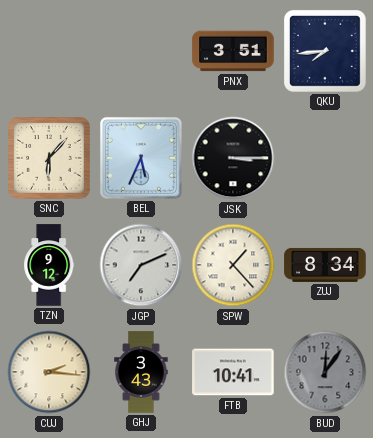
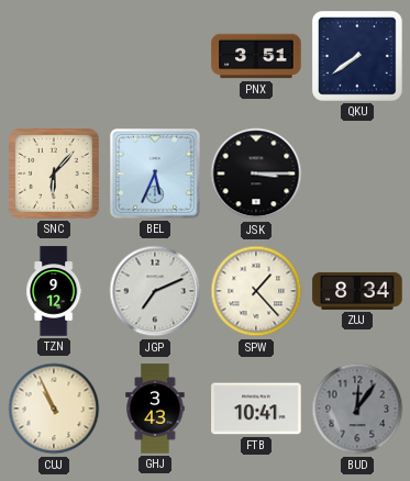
QKU: 7:44 -> 7:39
CUJ: 2:16 -> 10:56
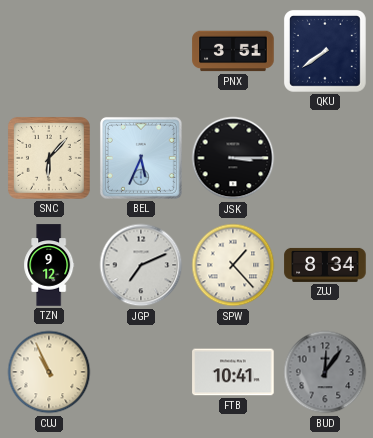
GHJ: 3:43 -> none
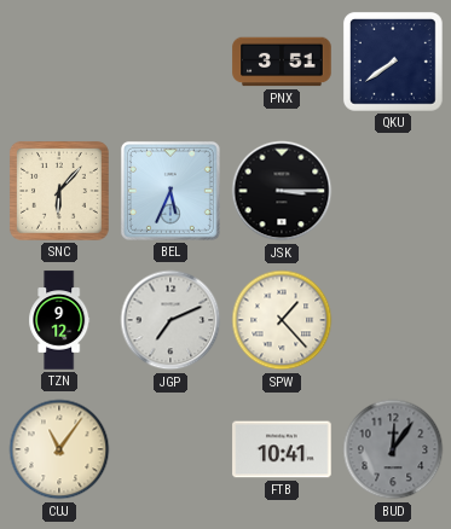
ZUJ: 8:34 -> none
CUJ: 10:56 -> 11:06
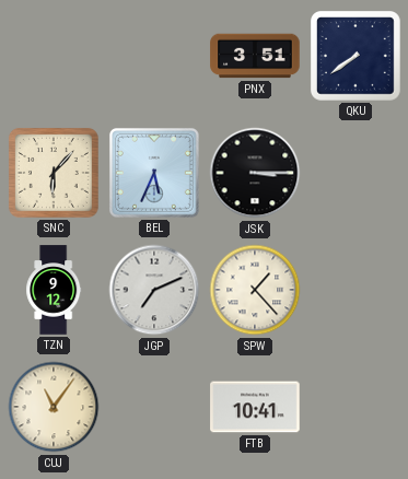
BUD: 12:06 -> none
